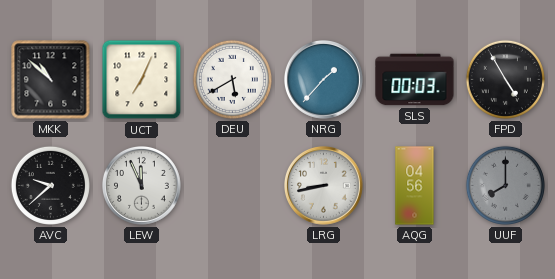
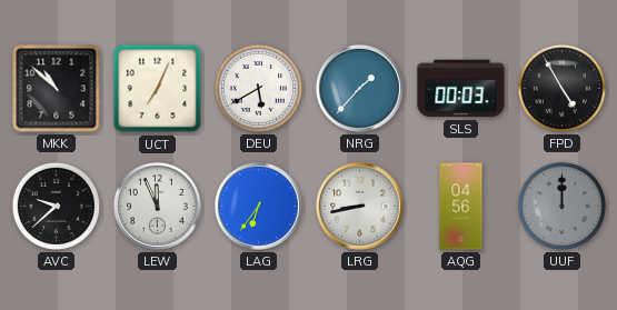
LAG: none -> 6:36
UUF: 8:00 -> 12:00
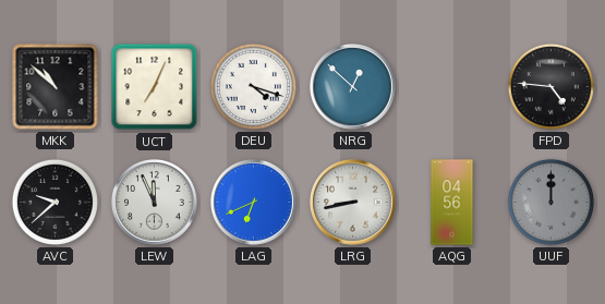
DEU: 5:40 -> 4:18
NRG: 1:37 -> 12:52
SLS: 00:03 -> none
FPD: 4:55 -> 4:46
LAG: 6:36 -> 6:41
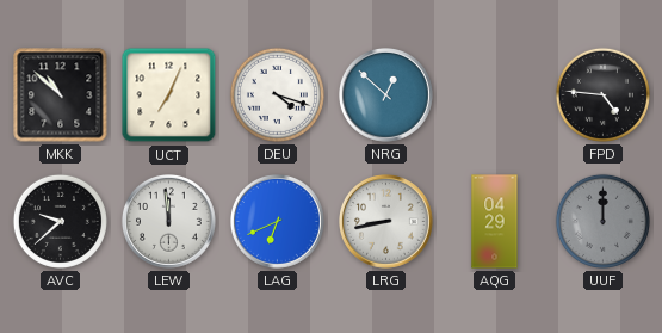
LEW: 11:56 -> 11:59
AQG: 04:56 -> 04:29
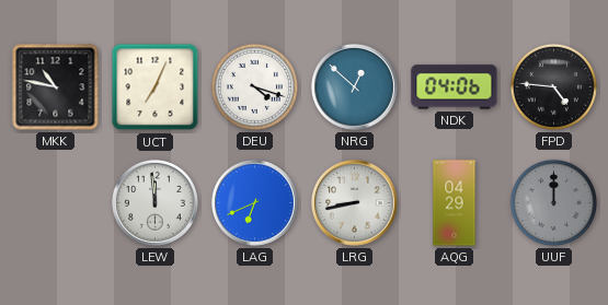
MKK: 10:52 -> 10:47
NDK: none -> 04:06
AVC: 9:38 -> none
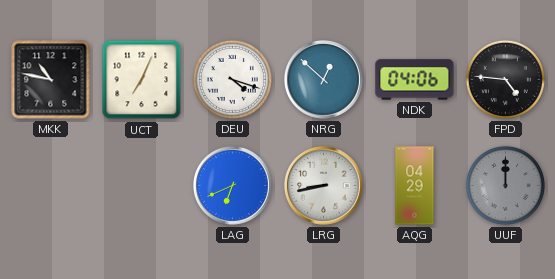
LEW: 11:59 -> none
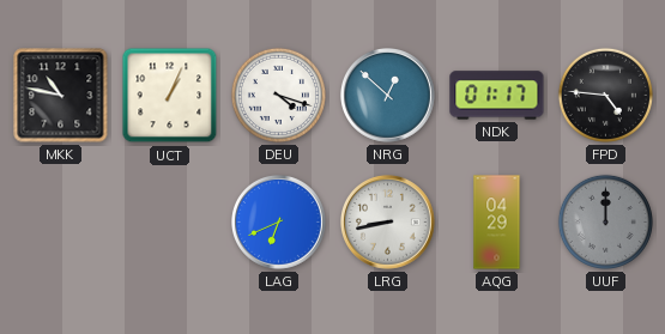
UCT: 7:04 -> 1:04
NDK: 04:06 -> 01:17
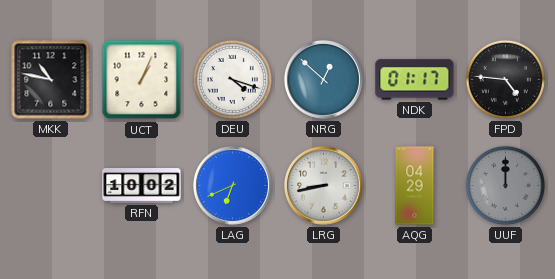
RFN: none -> 10:02
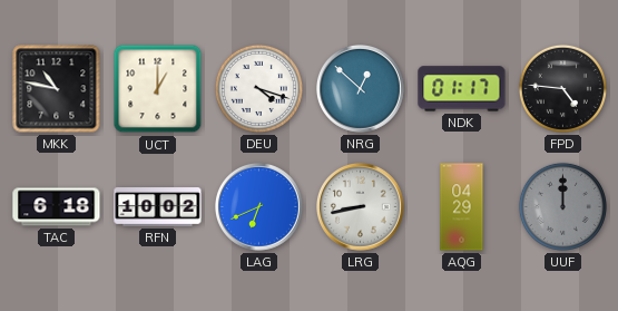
UCT: 1:04 -> 1:00
TAC: none -> 6:18
